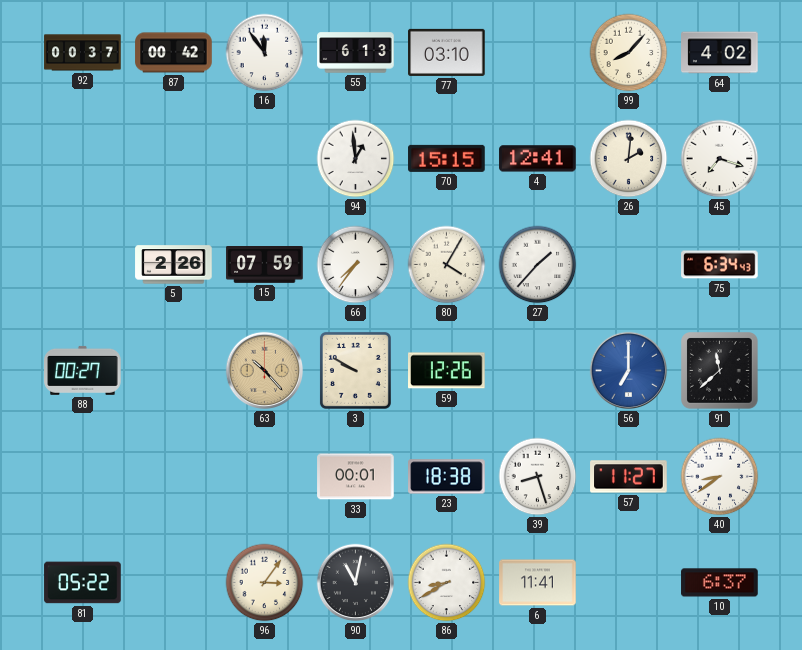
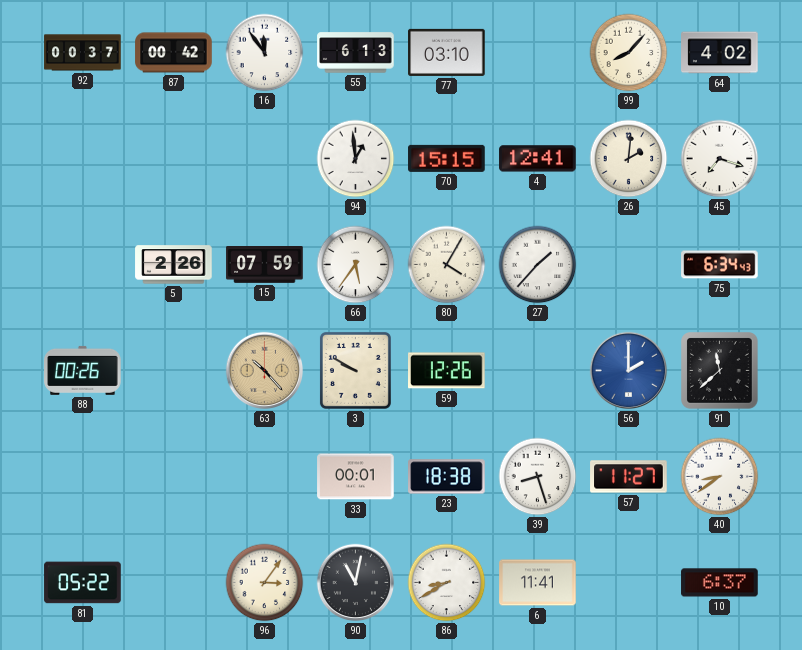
66: 7:36 -> 5:36
88: 00:27 -> 00:26
56: 7:00 -> 2:00
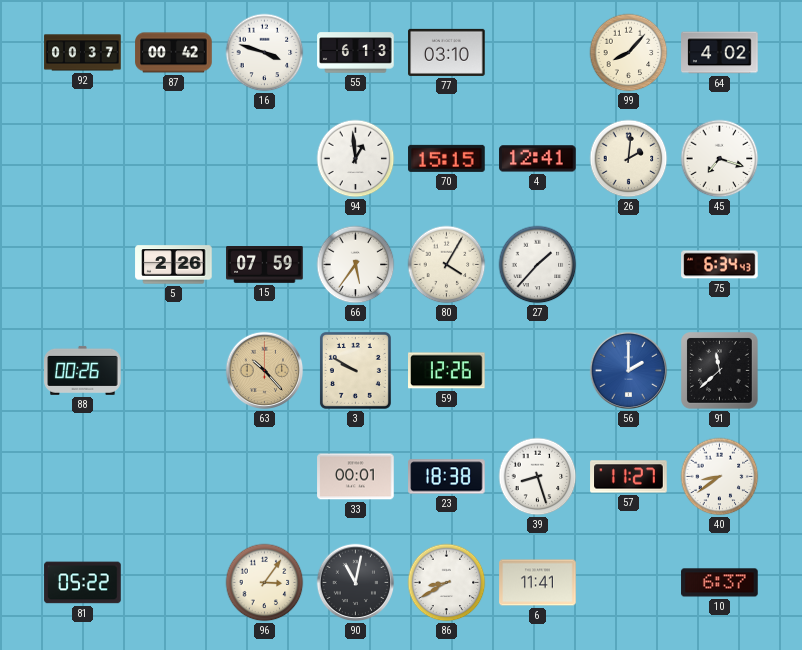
16: 11:54 -> 3:48
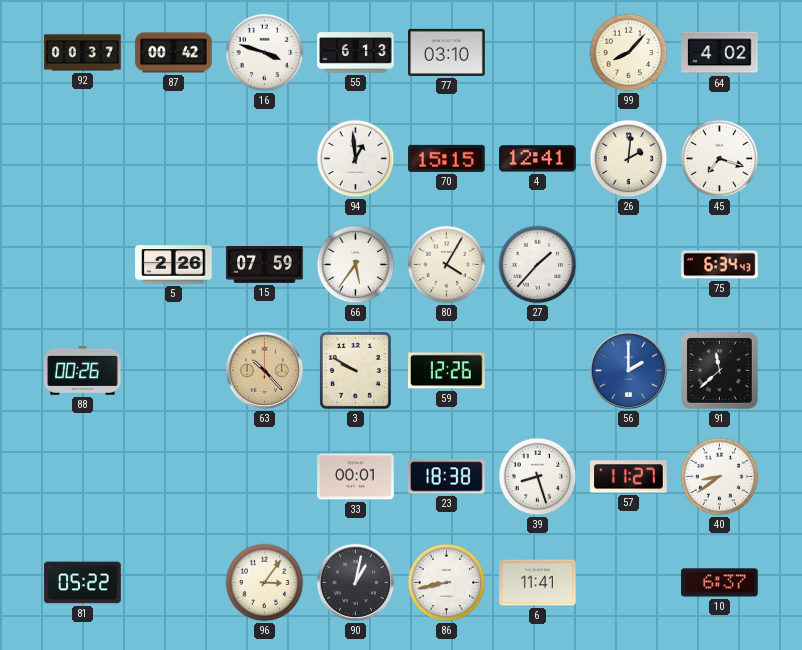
90: 11:02 -> 1:02
86: 8:40 -> 8:43
